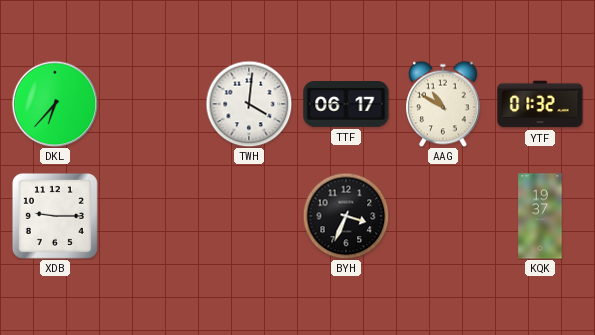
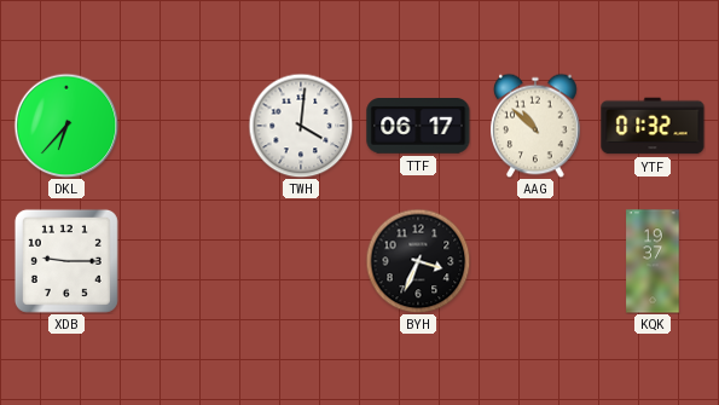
AAG: 10:50 -> 10:52
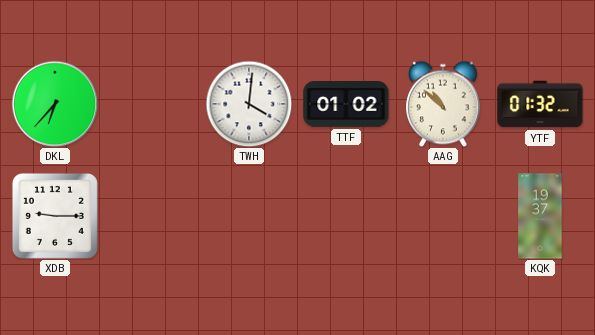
TTF: 06:17 -> 01:02
BYH: 3:34 -> none
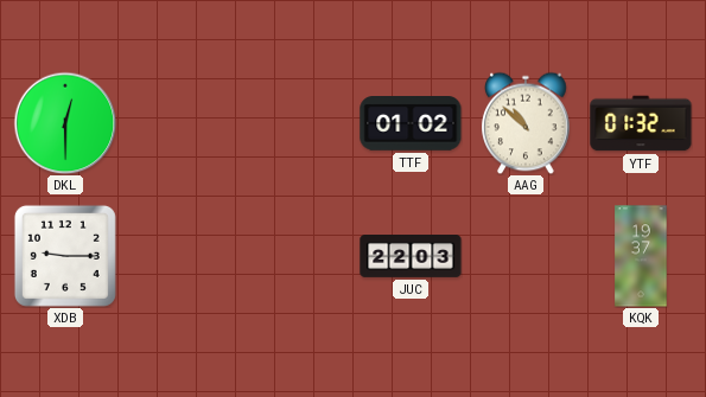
DKL: 6:37 -> 12:30
TWH: 4:01 -> none
JUC: none -> 22:03
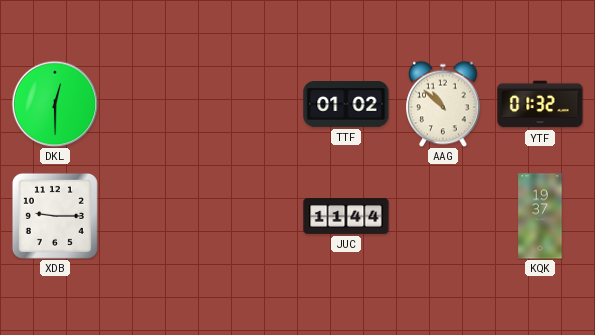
JUC: 22:03 -> 11:44
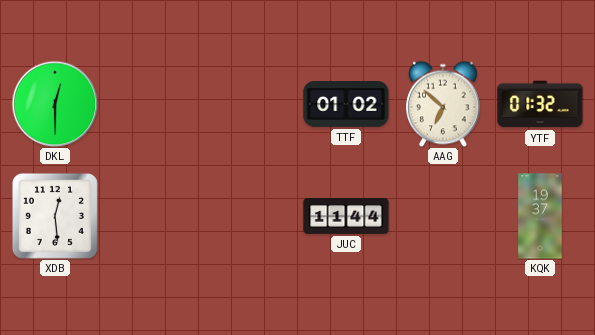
AAG: 10:52 -> 6:52
XDB: 9:15 -> 12:29
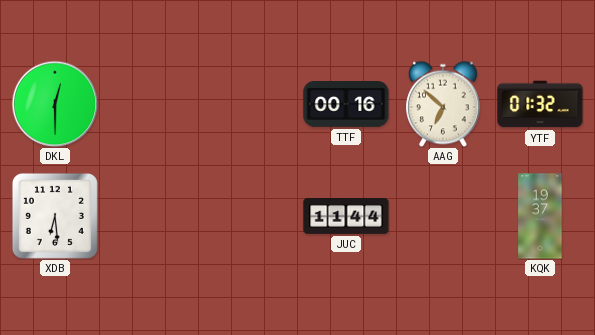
TTF: 01:02 -> 00:16
XDB: 12:29 -> 6:29
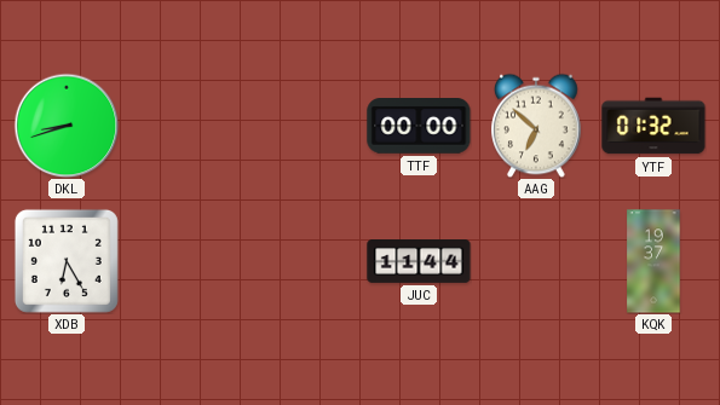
DKL: 12:30 -> 8:42
TTF: 00:16 -> 00:00
XDB: 6:29 -> 6:25
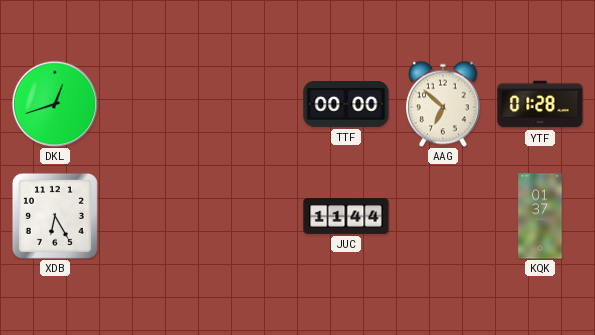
DKL: 8:42 -> 12:42
YTF: 01:32 -> 01:28
KQK: 19:37 -> 01:37
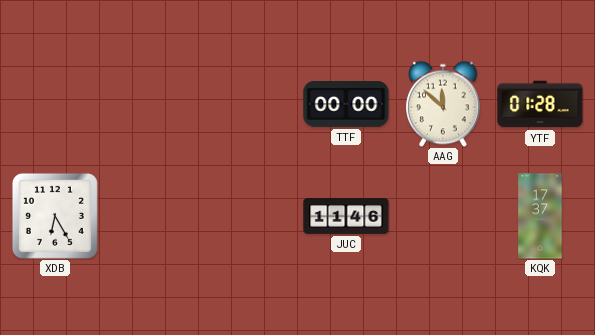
DKL: 12:42 -> none
AAG: 6:52 -> 11:52
JUC: 11:44 -> 11:46
KQK: 01:37 -> 17:37
